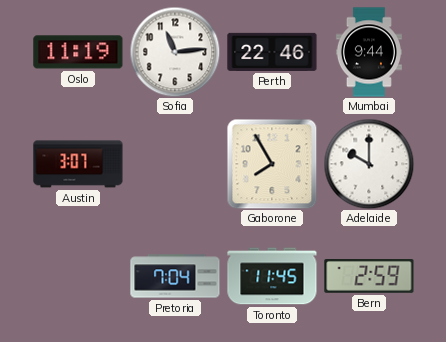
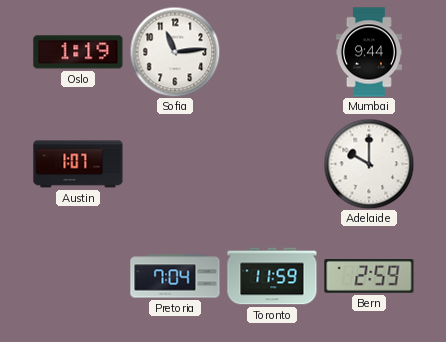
Oslo: 11:19 -> 1:19
Perth: 22:46 -> none
Austin: 3:07 -> 1:07
Gaborone: 7:55 -> none
Toronto: 11:45 -> 11:59
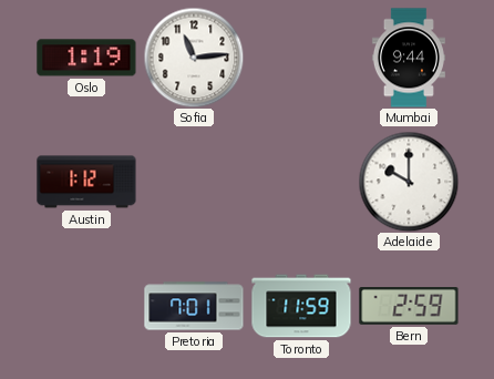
Austin: 1:07 -> 1:12
Pretoria: 7:04 -> 7:01
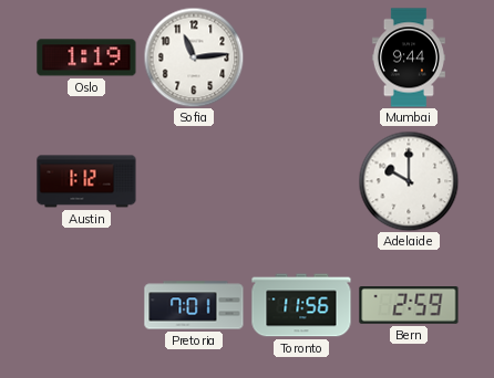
Toronto: 11:59 -> 11:56
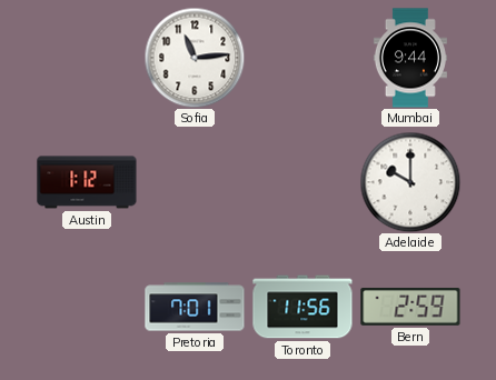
Oslo: 1:19 -> none
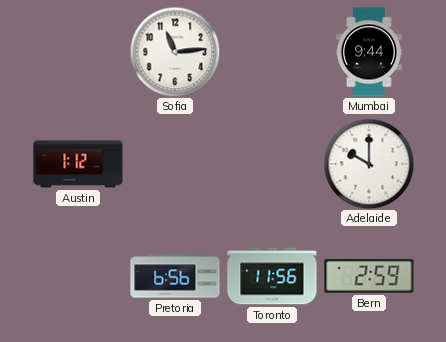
Pretoria: 7:01 -> 6:56
